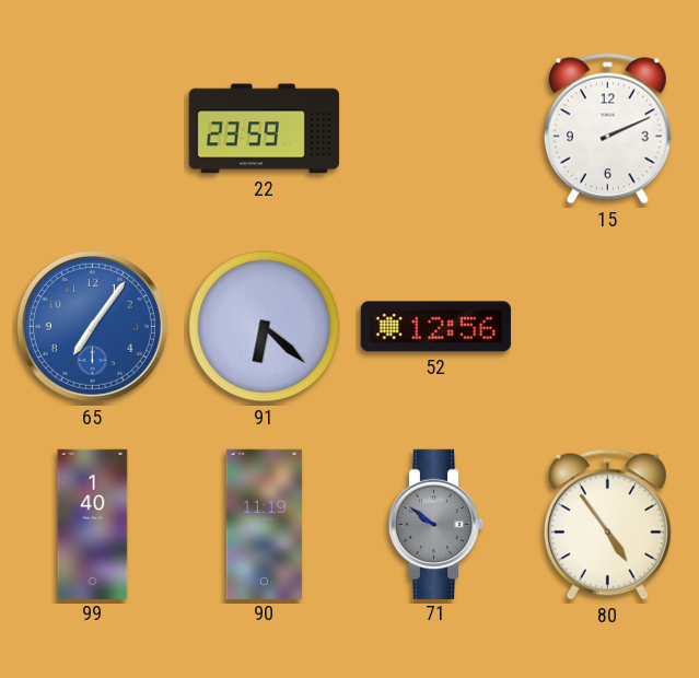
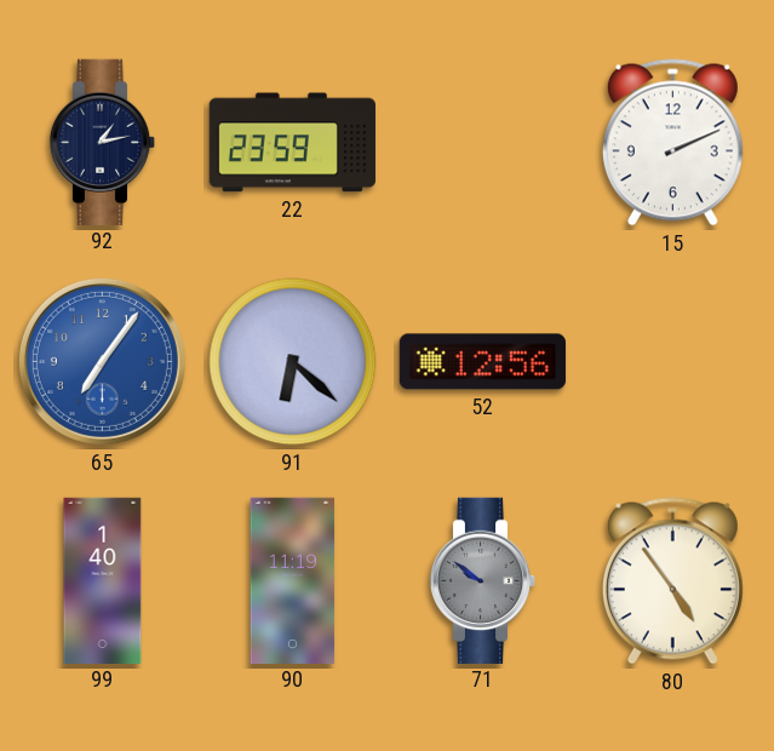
92: none -> 1:13
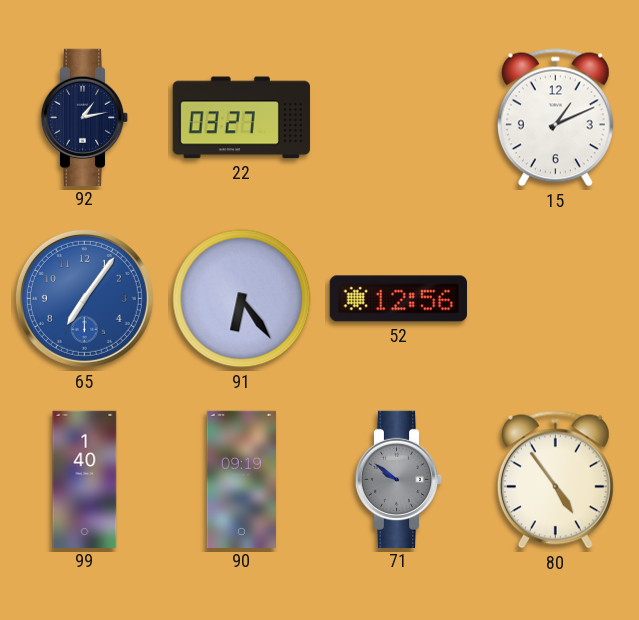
22: 23:59 -> 03:27
15: 2:11 -> 1:11
91: 6:22 -> 6:24
90: 11:19 -> 09:19
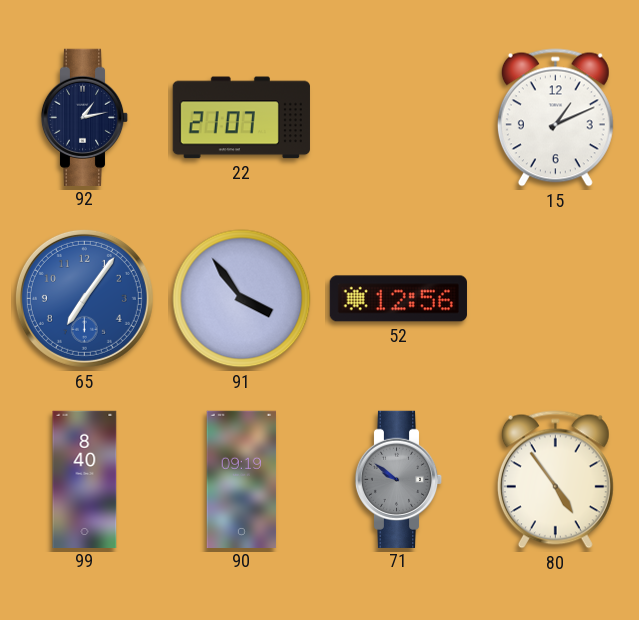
22: 03:27 -> 21:07
91: 6:24 -> 3:54
99: 1:40 -> 8:40
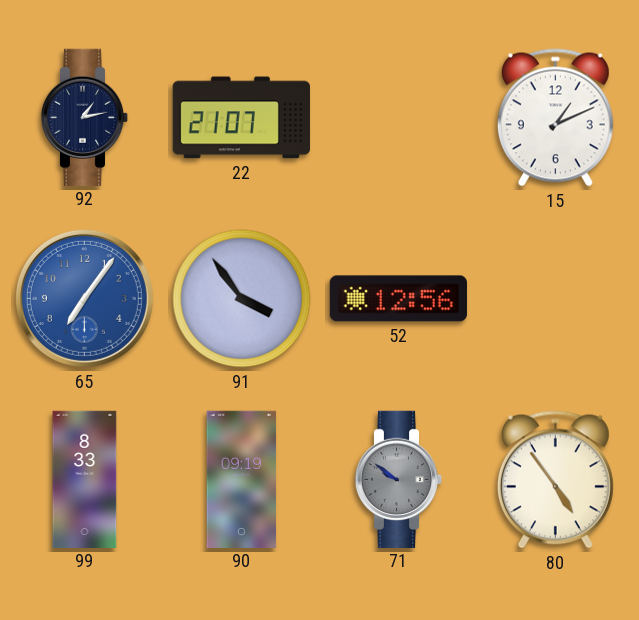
99: 8:40 -> 8:33
